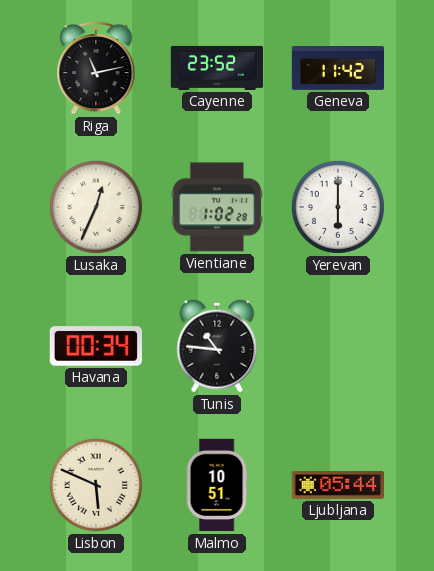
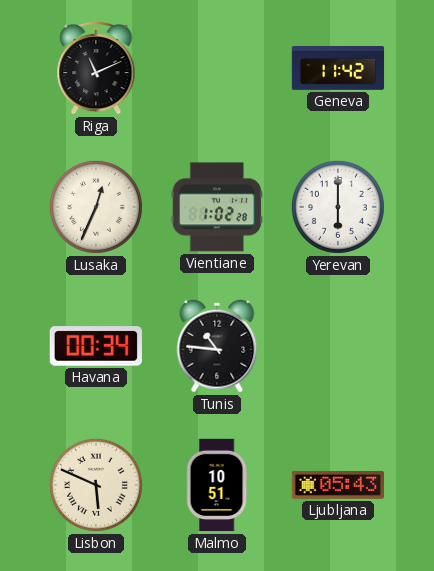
Riga: 11:13 -> 11:11
Cayenne: 23:52 -> none
Ljubljana: 05:44 -> 05:43
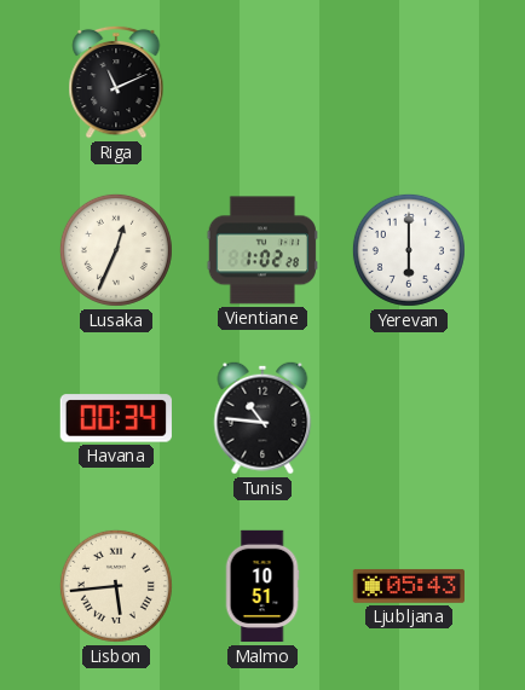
Geneva: 11:42 -> none
Lisbon: 5:49 -> 5:44
